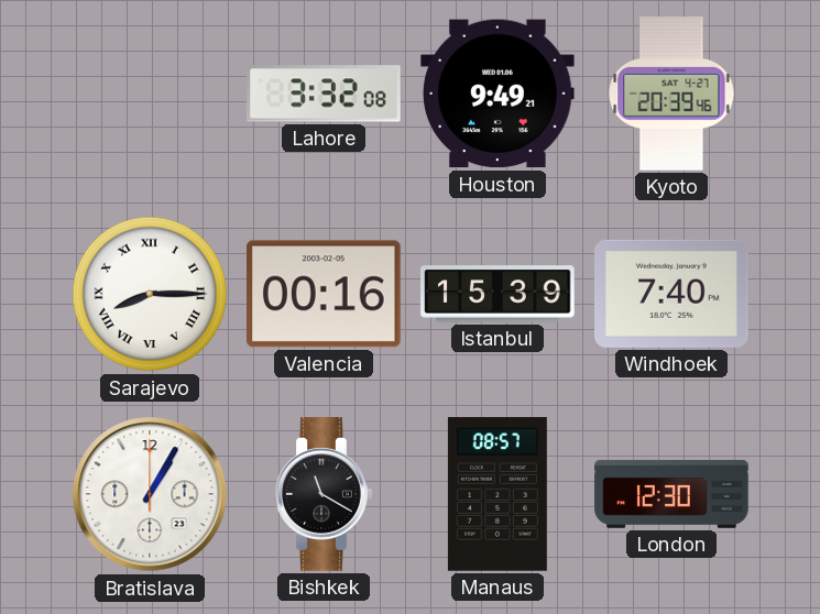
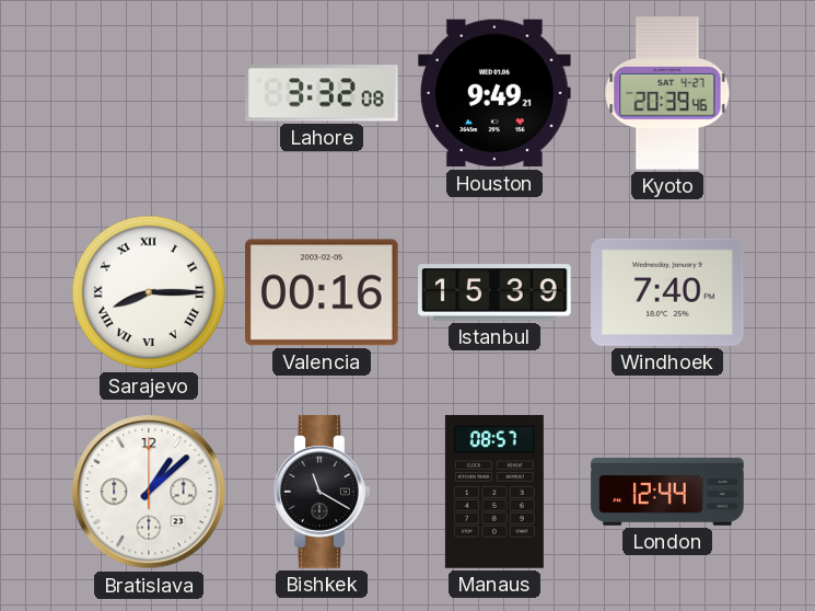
Bratislava: 1:05 -> 1:08
London: 12:30 -> 12:44
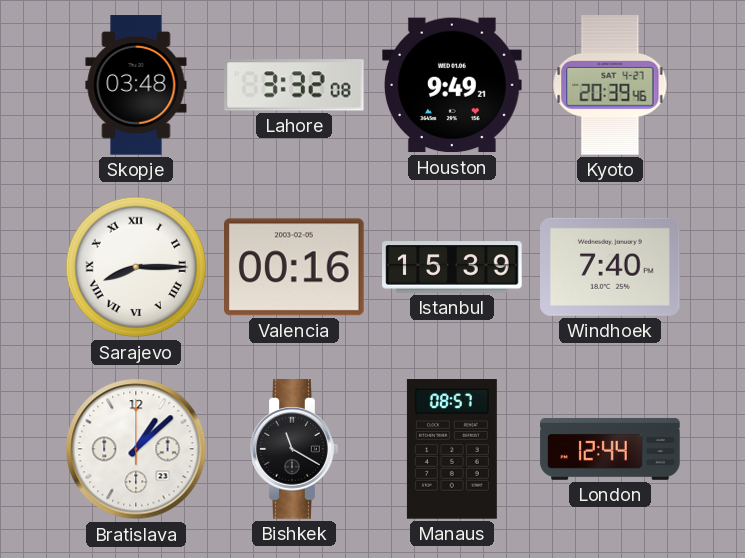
Skopje: none -> 03:48
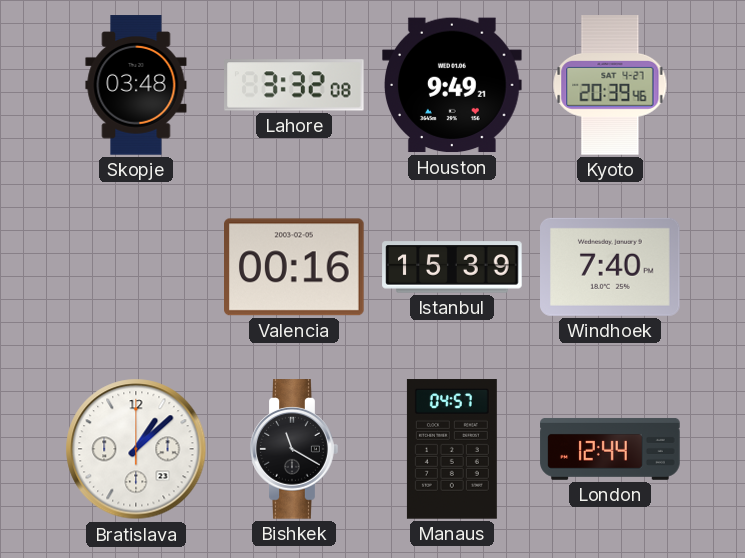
Sarajevo: 8:15 -> none
Manaus: 08:57 -> 04:57
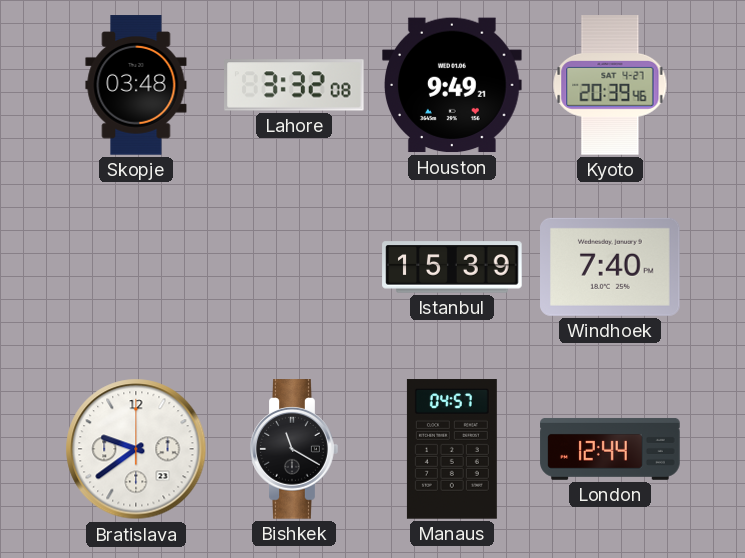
Valencia: 00:16 -> none
Bratislava: 1:08 -> 9:39
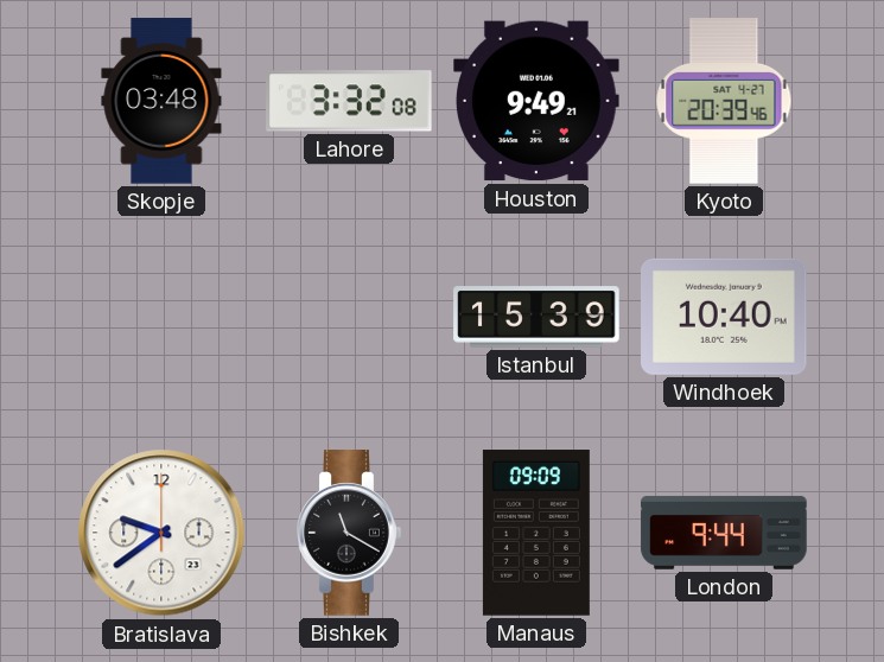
Windhoek: 7:40 -> 10:40
Manaus: 04:57 -> 09:09
London: 12:44 -> 9:44
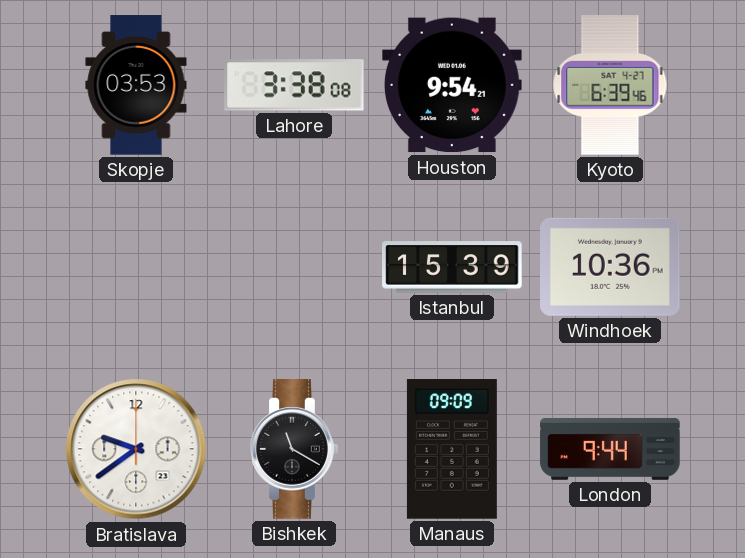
Skopje: 03:48 -> 03:53
Lahore: 3:32 -> 3:38
Houston: 9:49 -> 9:54
Kyoto: 20:39 -> 6:39
Windhoek: 10:40 -> 10:36
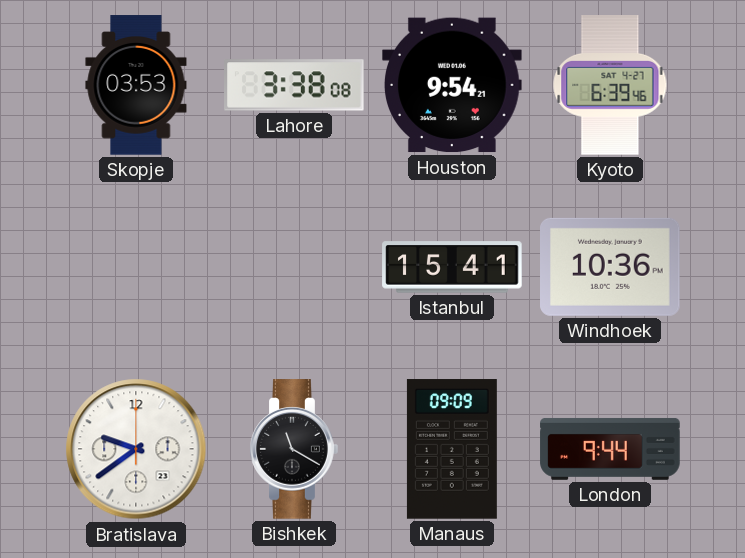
Istanbul: 15:39 -> 15:41
